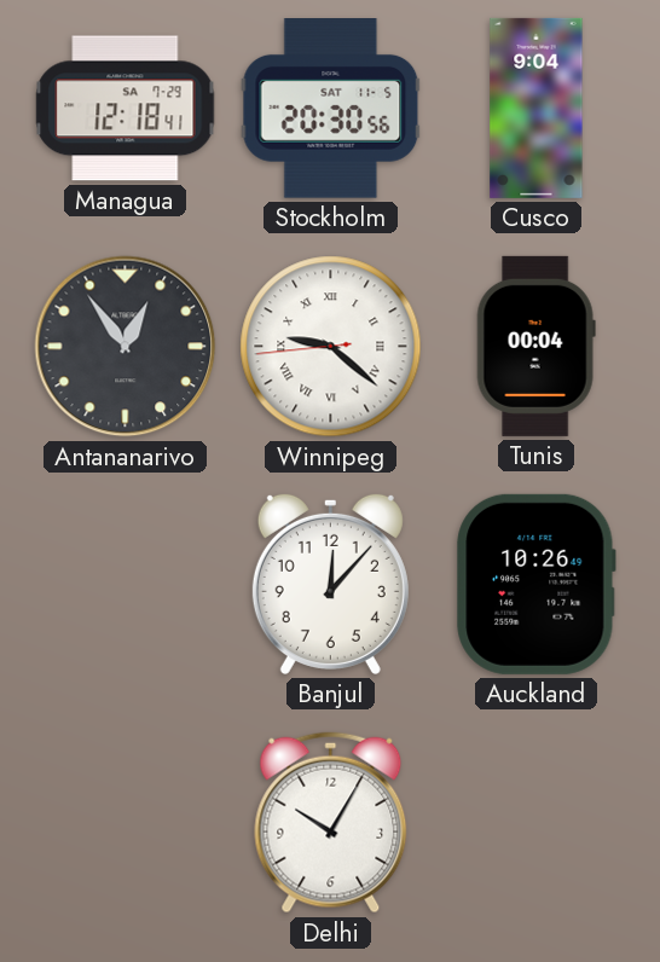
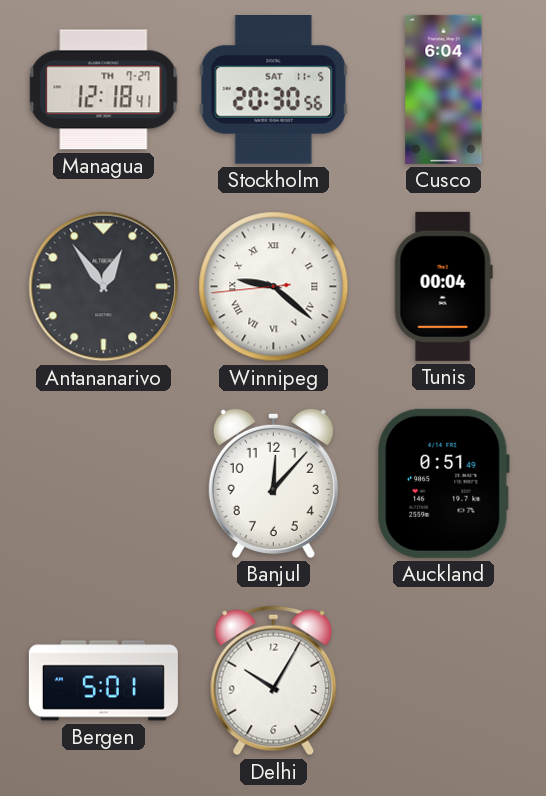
Managua date: SA 7-29 -> TH 7-27
Cusco: 9:04 -> 6:04
Auckland: 10:26 -> 0:51
Bergen: none -> 5:01
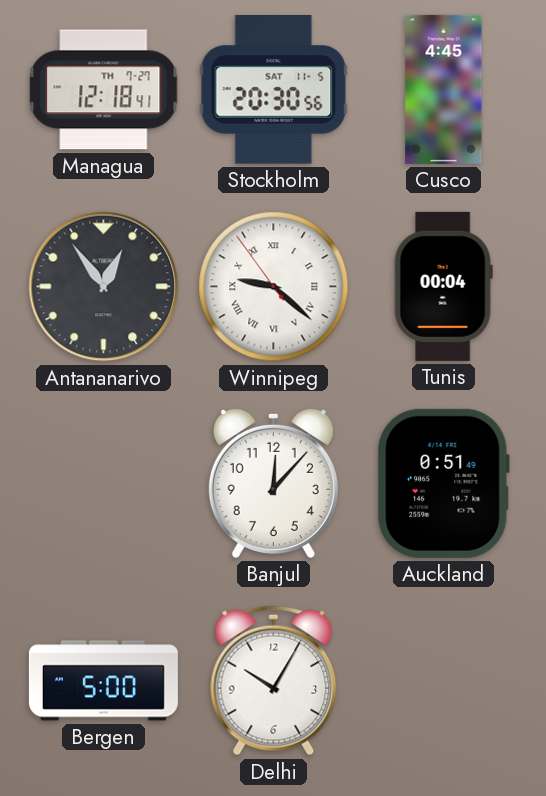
Cusco: 6:04 -> 4:45
Winnipeg: 9:21:44 -> 9:21:54
Bergen: 5:01 -> 5:00
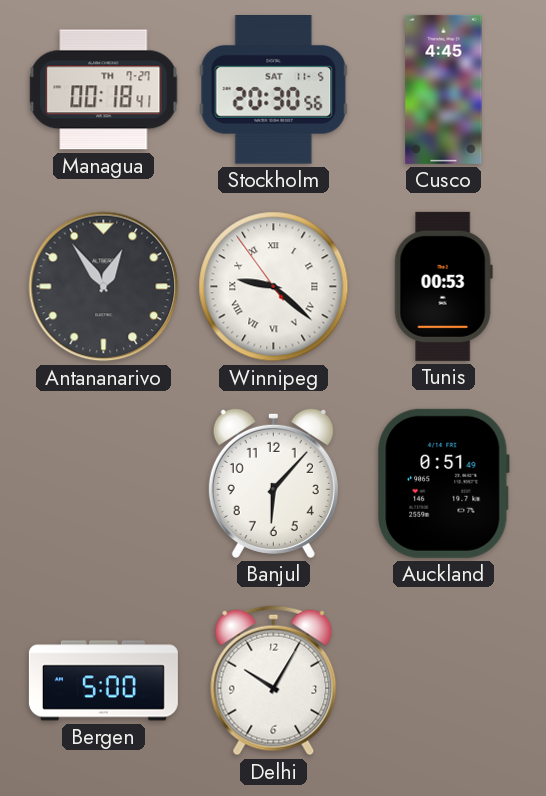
Managua: 12:18 -> 00:18
Tunis: 00:04 -> 00:53
Banjul: 12:07 -> 6:07
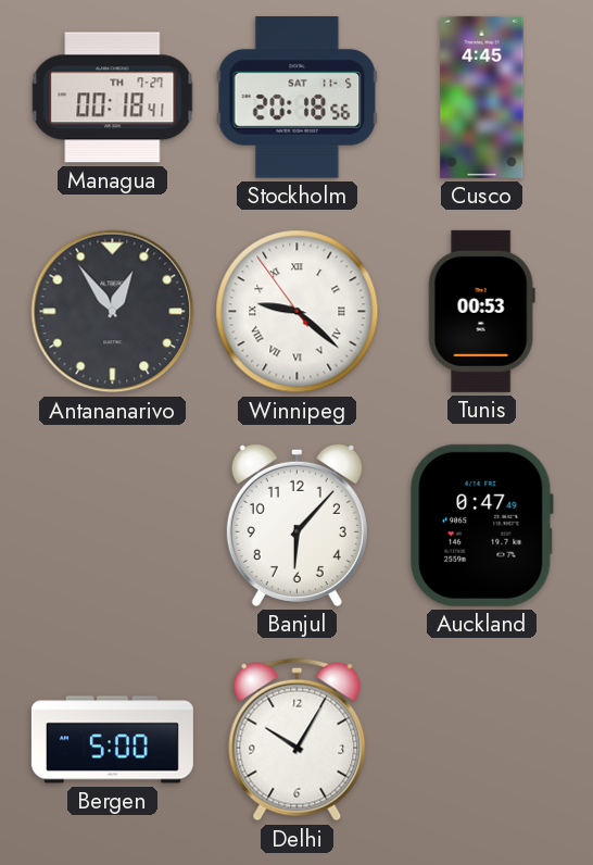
Stockholm: 20:30 -> 20:18
Auckland: 0:51 -> 0:47
